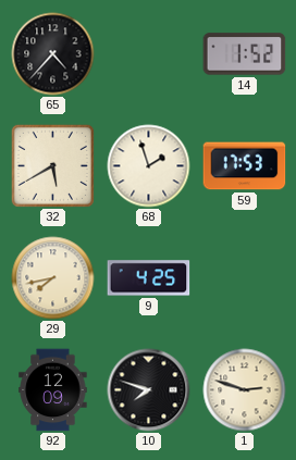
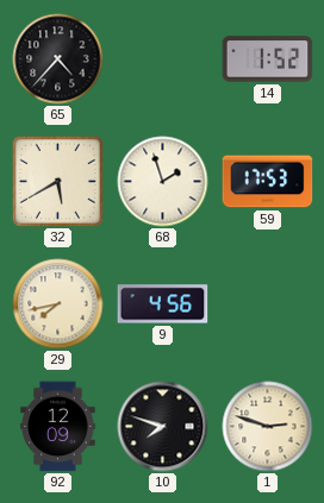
9: 4:25 -> 4:56
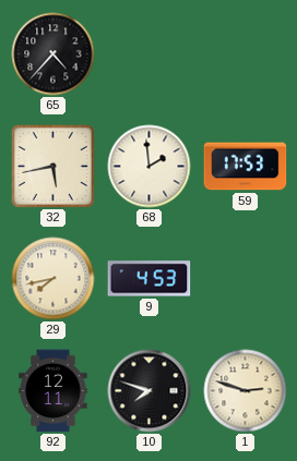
14: 1:52 -> none
32: 5:40 -> 5:43
68: 1:57 -> 1:59
9: 4:56 -> 4:53
92: 12:09 -> 12:11
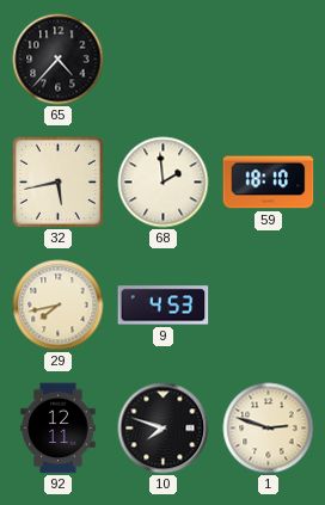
59: 17:53 -> 18:10
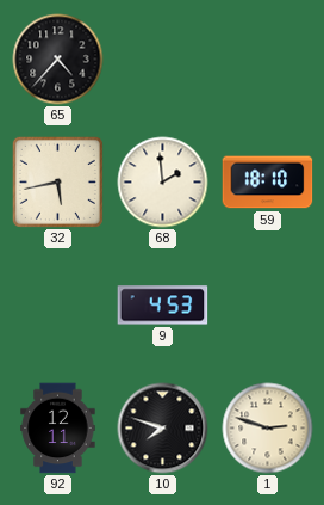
29: 7:43 -> none
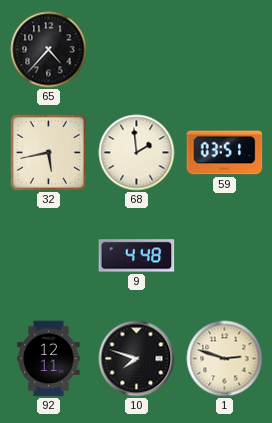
59: 18:10 -> 03:51
9: 4:53 -> 4:48
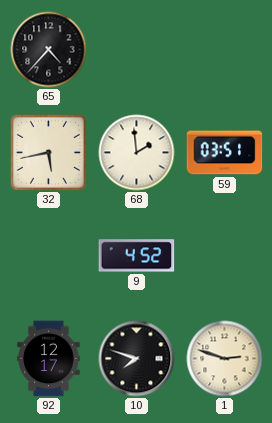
9: 4:48 -> 4:52
92: 12:11 -> 12:17
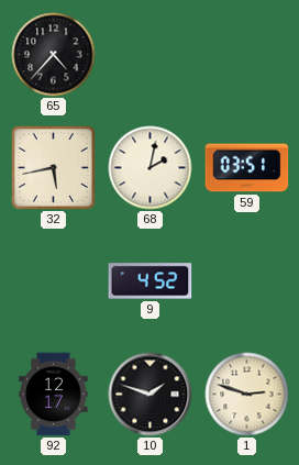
68: 1:59 -> 2:02
10: 7:48 -> 1:48
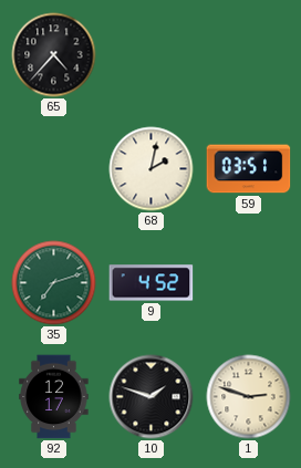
32: 5:43 -> none
35: none -> 7:12
